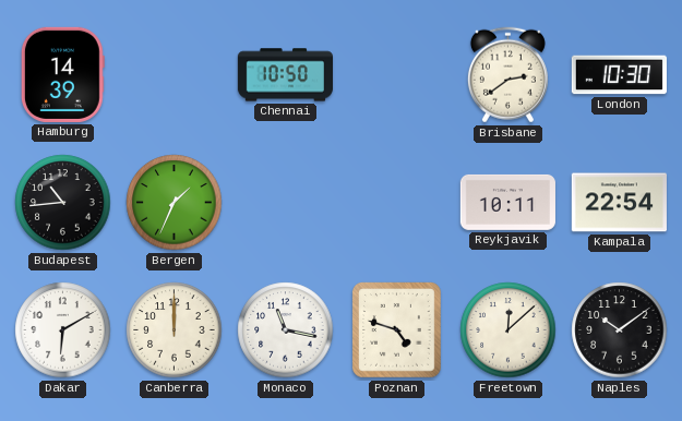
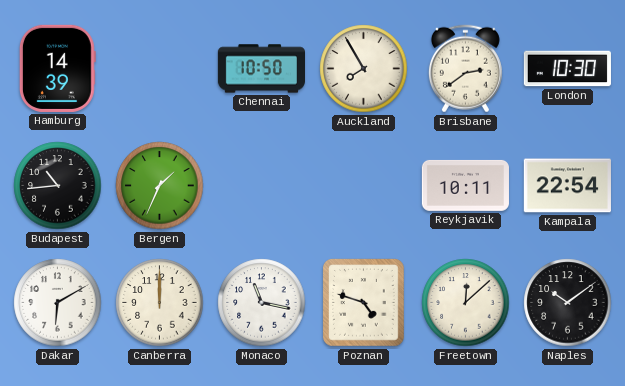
Auckland: none -> 7:55
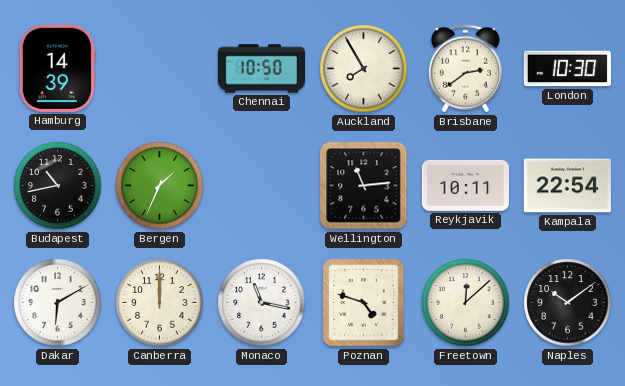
Budapest: 10:44 -> 10:43
Wellington: none -> 11:14
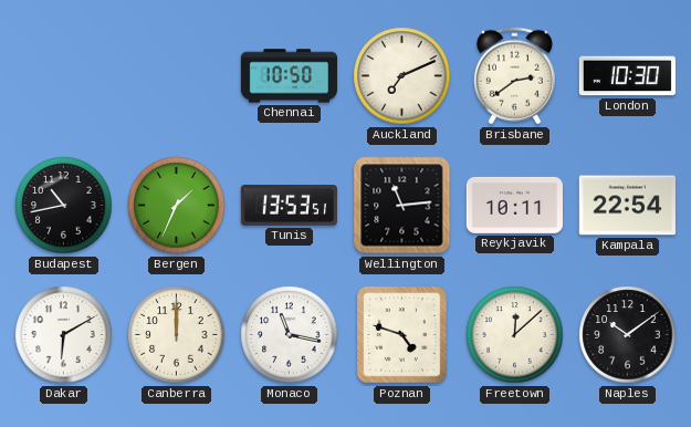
Hamburg: 14:39 -> none
Auckland: 7:55 -> 7:11
Tunis: none -> 13:53
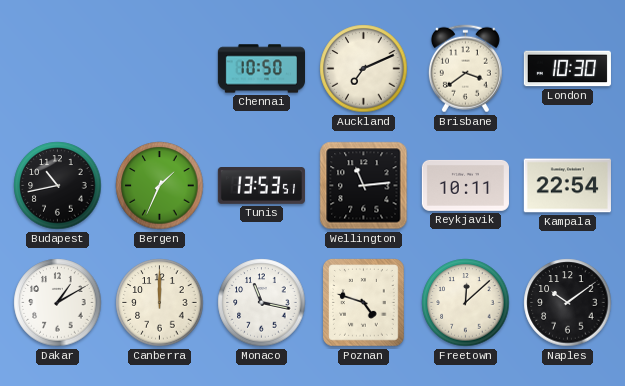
Brisbane: 2:39 -> 3:39
Dakar: 6:10 -> 1:10
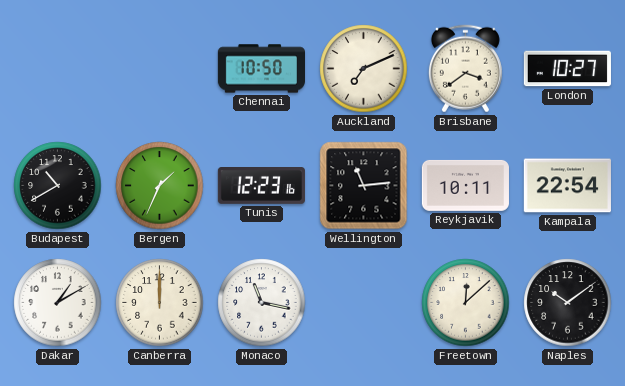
London: 10:30 -> 10:27
Budapest: 10:43 -> 10:40
Tunis: 13:53 -> 12:23
Poznan: 4:48 -> none
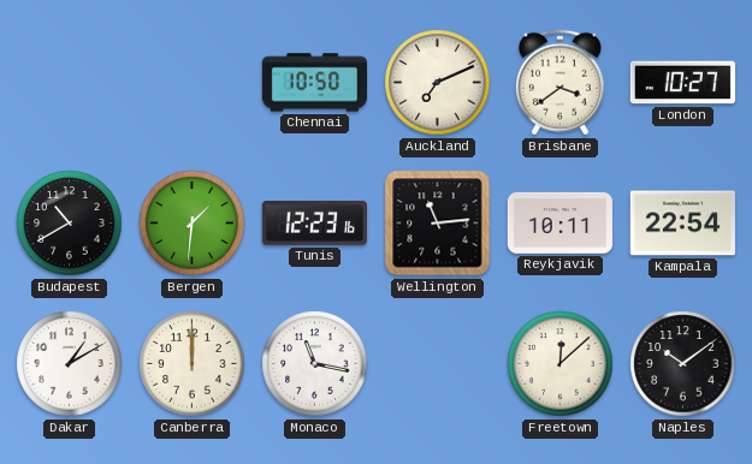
Bergen: 1:34 -> 1:31
